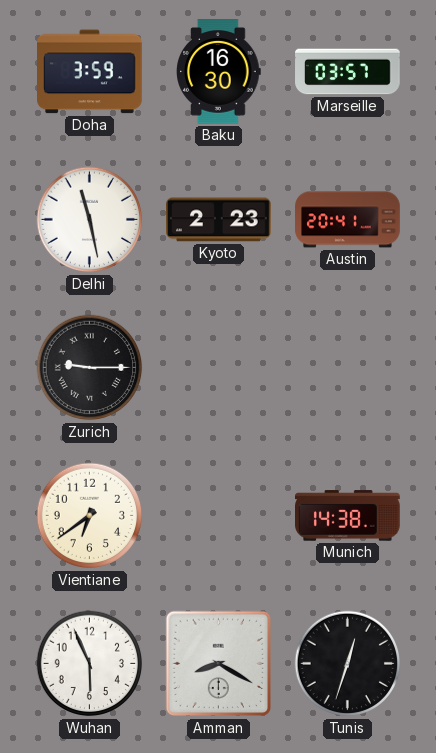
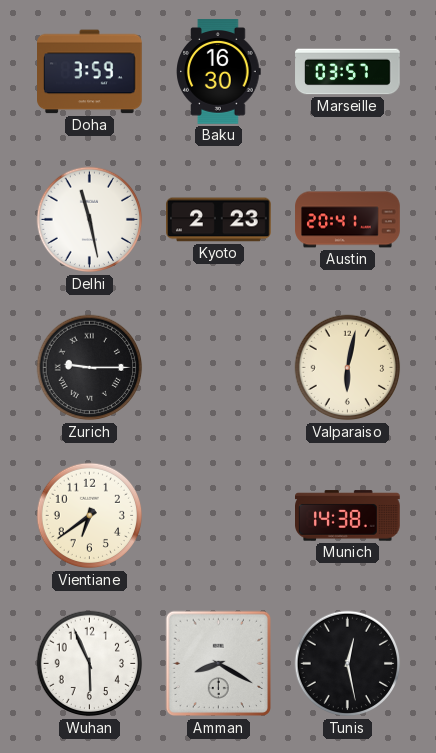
Valparaiso: none -> 6:02
Tunis: 12:33 -> 12:28
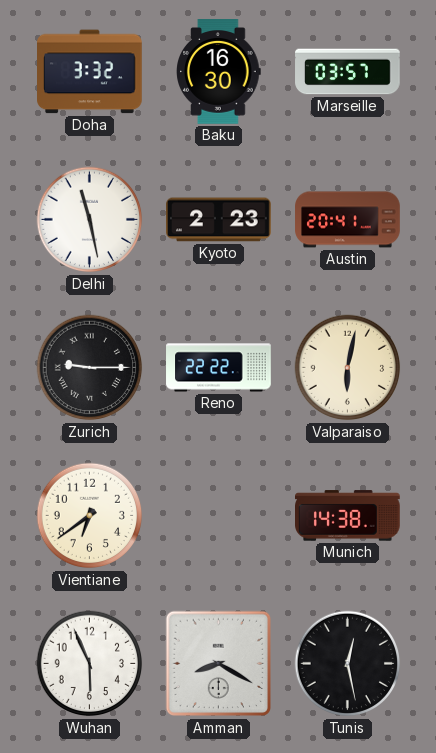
Doha: 3:59 -> 3:32
Reno: none -> 22:22
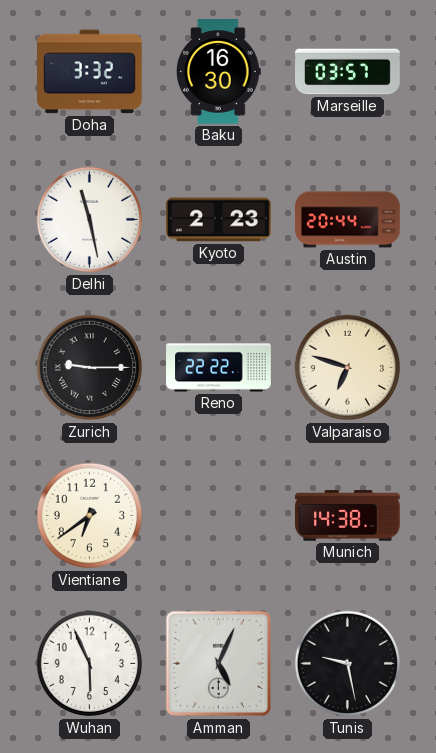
Austin: 20:41 -> 20:44
Valparaiso: 6:02 -> 6:48
Amman: 8:20 -> 5:04
Tunis: 12:28 -> 9:28
